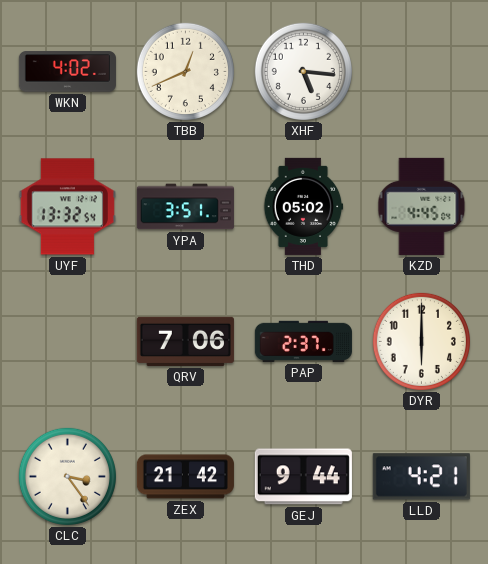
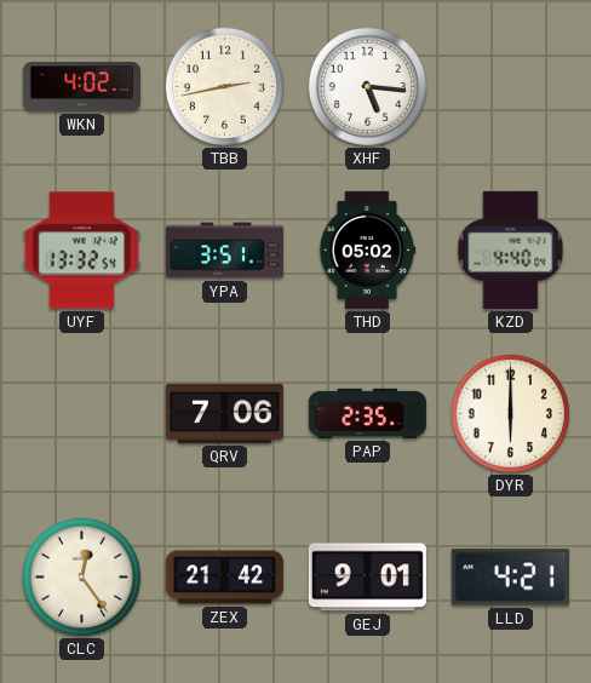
TBB: 12:41 -> 2:43
KZD: 4:45 -> 4:40
PAP: 2:37 -> 2:35
CLC: 3:24 -> 12:24
GEJ: 9:44 -> 9:01
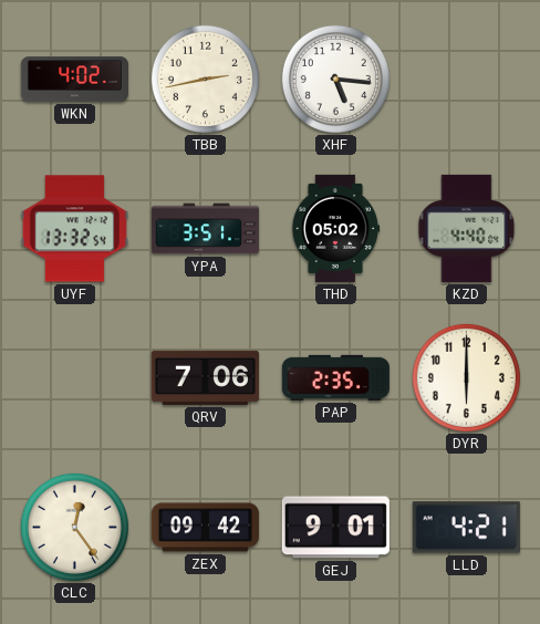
ZEX: 21:42 -> 09:42
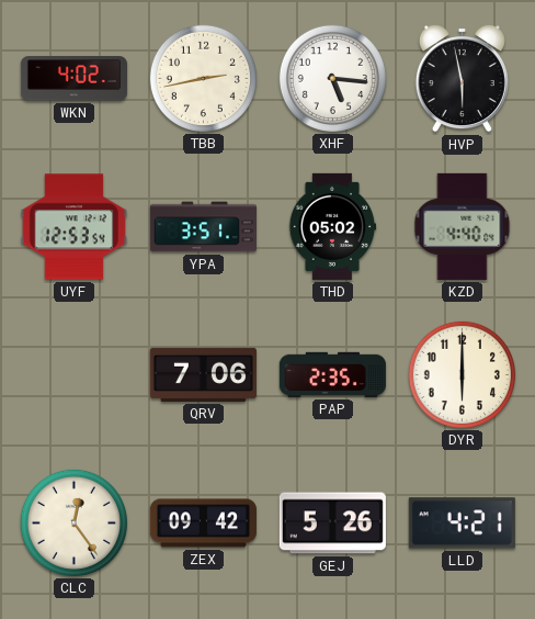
HVP: none -> 5:58
UYF: 13:32 -> 12:53
GEJ: 9:01 -> 5:26
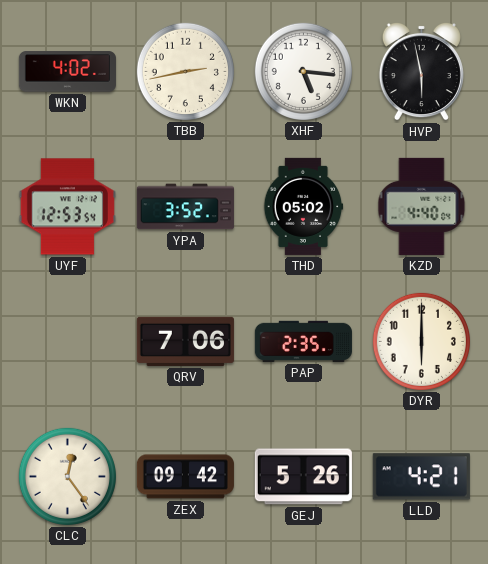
YPA: 3:51 -> 3:52
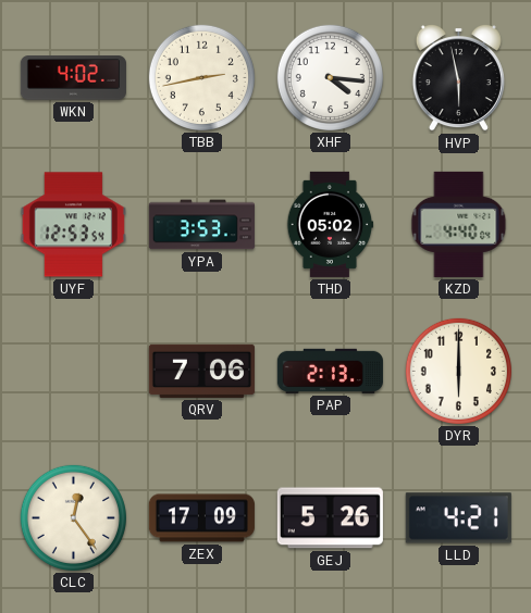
XHF: 5:16 -> 4:16
YPA: 3:52 -> 3:53
PAP: 2:35 -> 2:13
ZEX: 09:42 -> 17:09
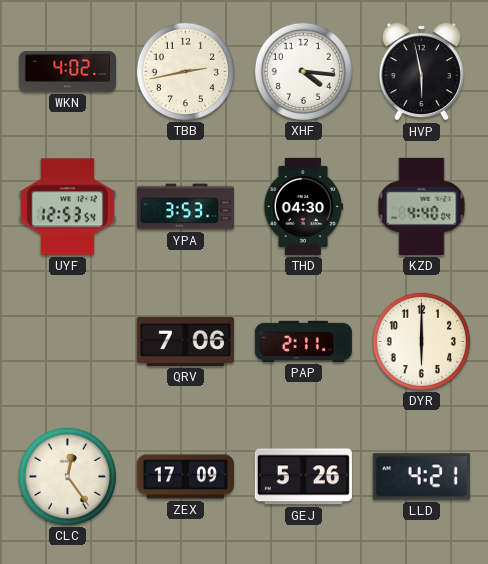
THD: 05:02 -> 04:30
PAP: 2:13 -> 2:11
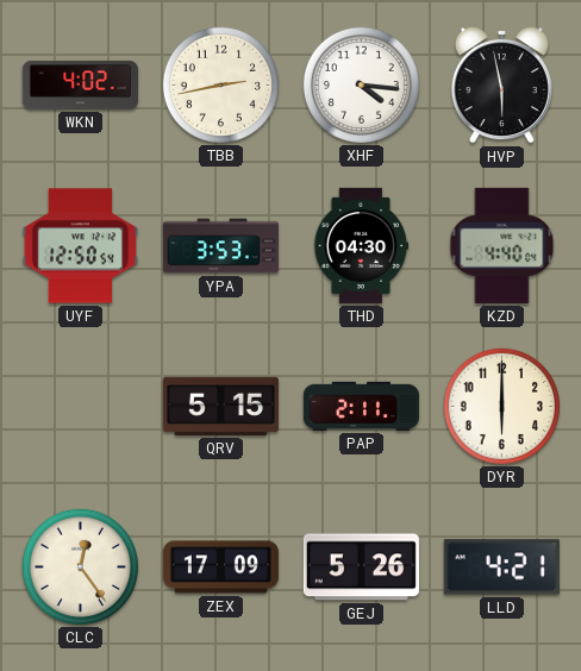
UYF: 12:53 -> 12:50
QRV: 7:06 -> 5:15
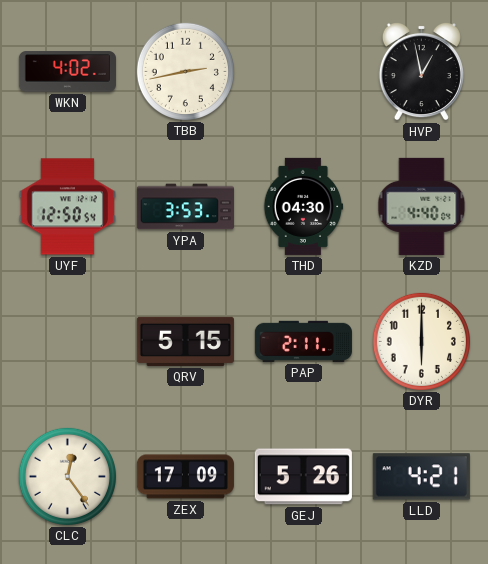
XHF: 4:16 -> none
HVP: 5:58 -> 12:58
